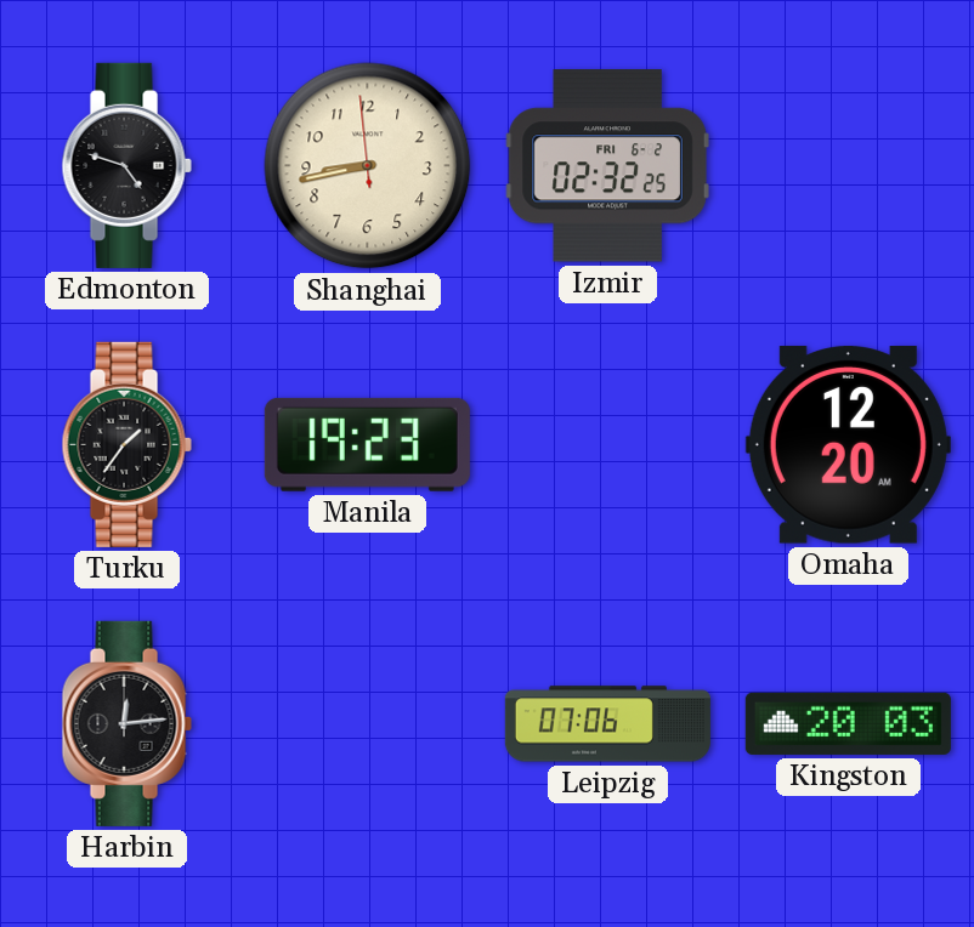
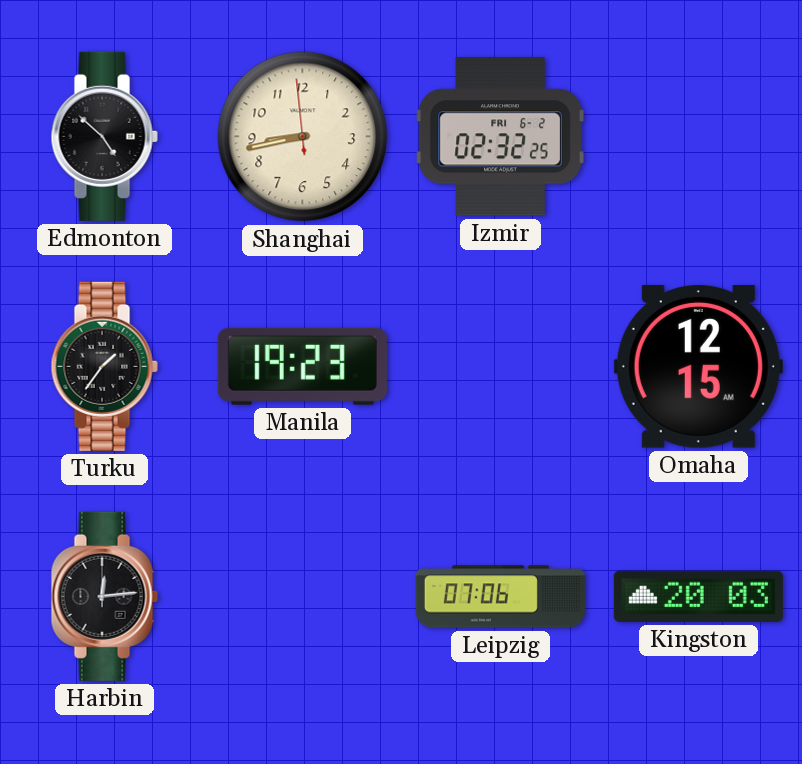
Edmonton: 4:48 -> 4:52
Omaha: 12:20 -> 12:15
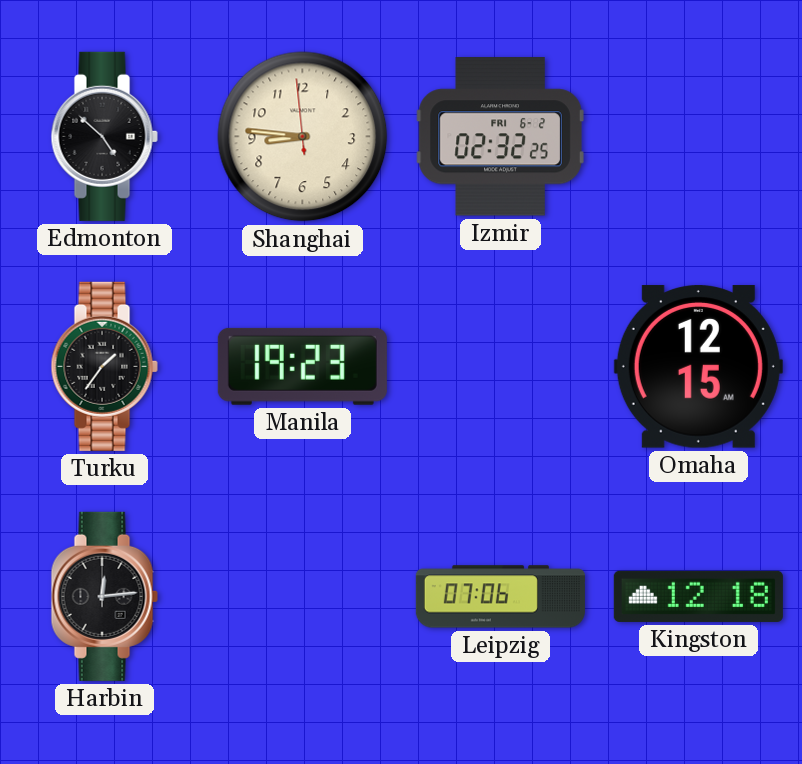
Shanghai: 8:42 -> 8:45
Kingston: 20:03 -> 12:18
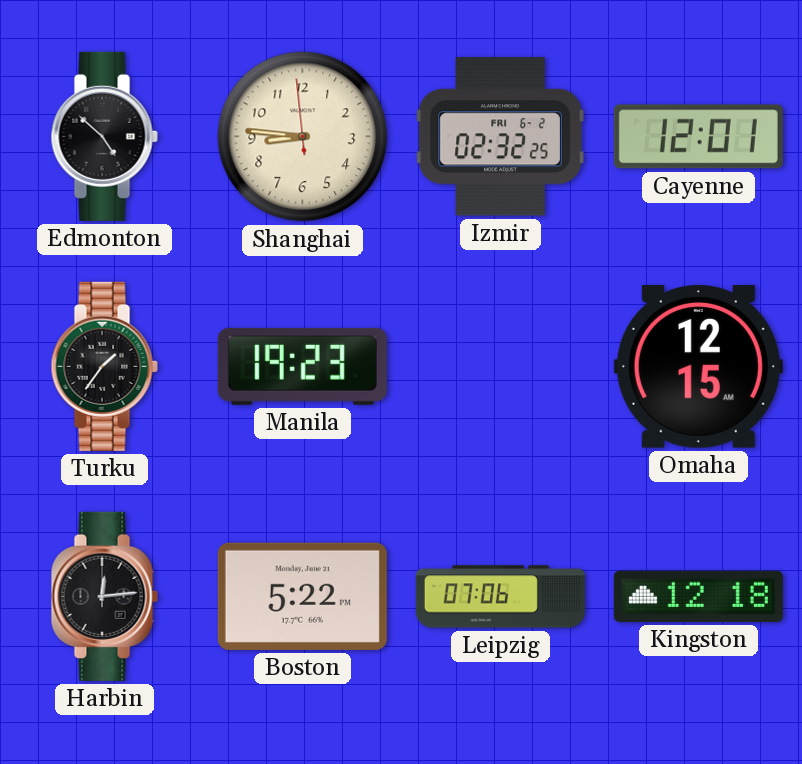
Cayenne: none -> 12:01
Boston: none -> 5:22
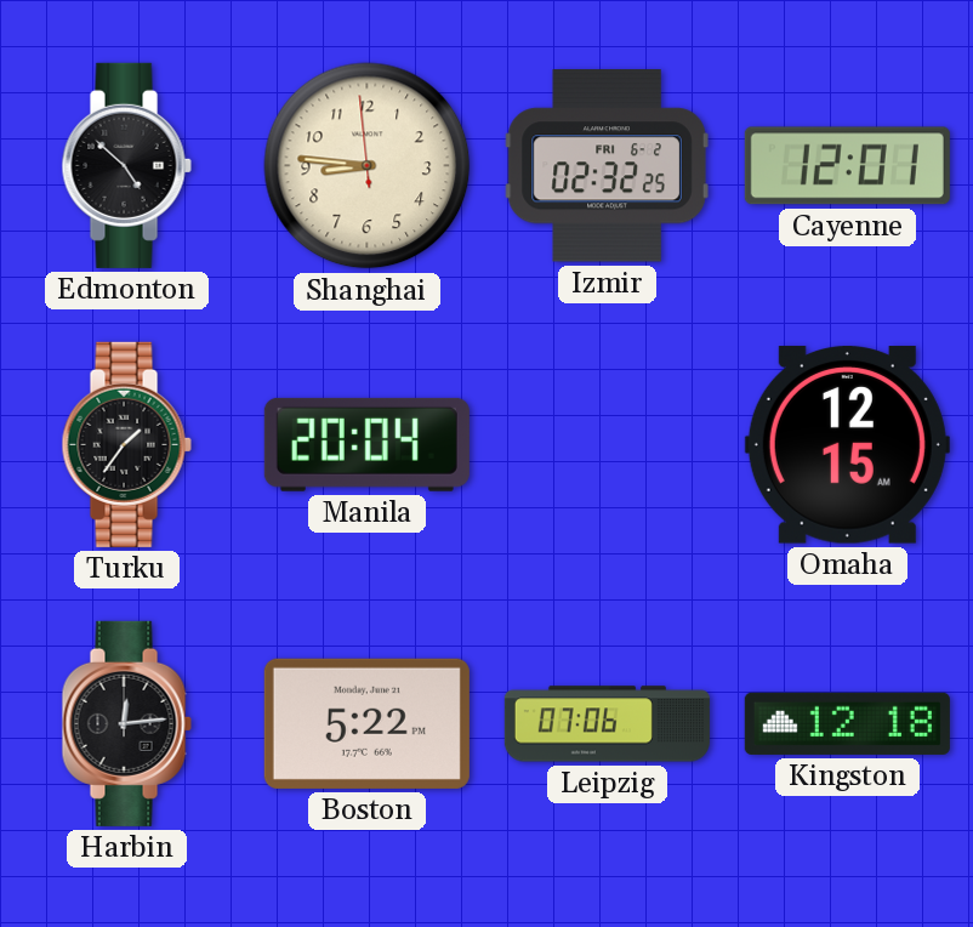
Manila: 19:23 -> 20:04
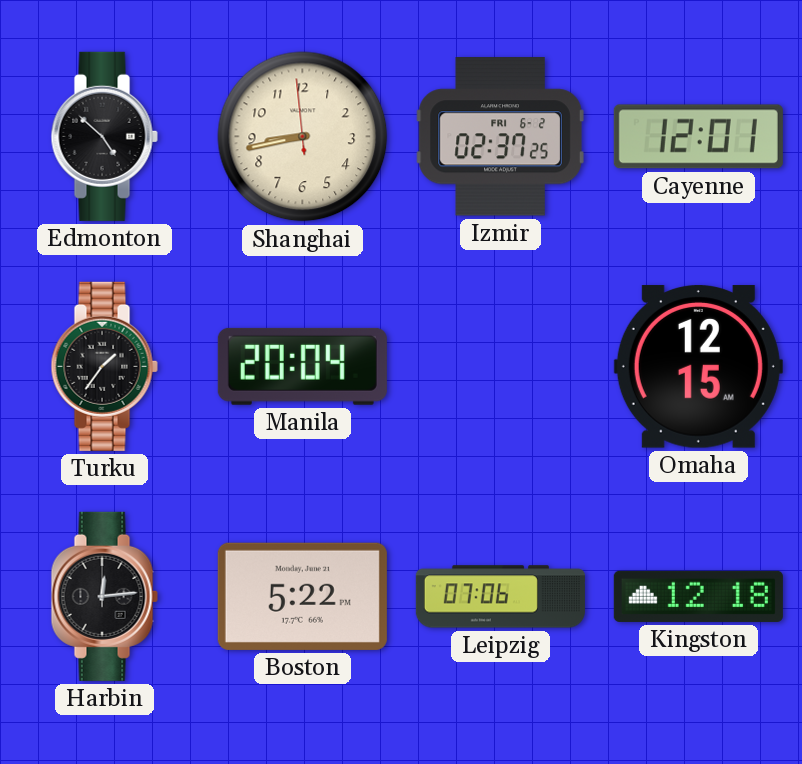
Shanghai: 8:45 -> 8:42
Izmir: 02:32 -> 02:37
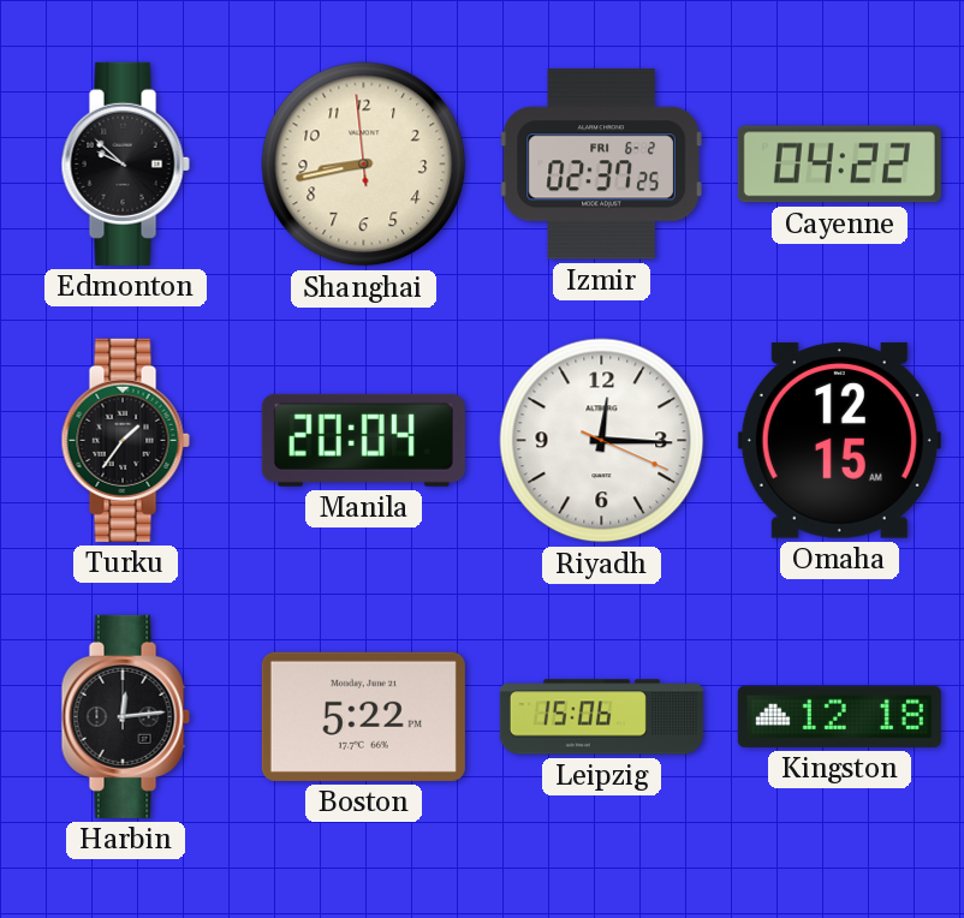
Edmonton: 4:52 -> 9:52
Cayenne: 12:01 -> 04:22
Riyadh: none -> 12:15
Leipzig: 07:06 -> 15:06
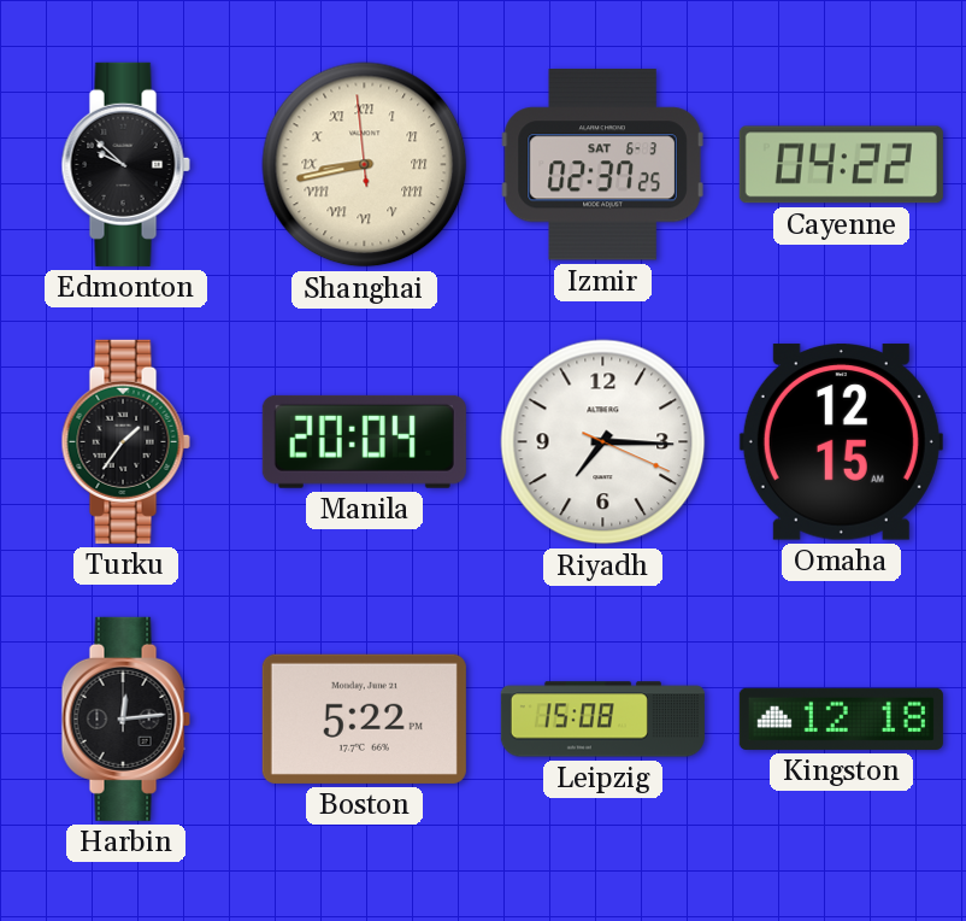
Shanghai numerals: Arabic -> Roman
Izmir date: FRI 6-2 -> SAT 6-3
Riyadh: 12:15 -> 7:15
Leipzig: 15:06 -> 15:08
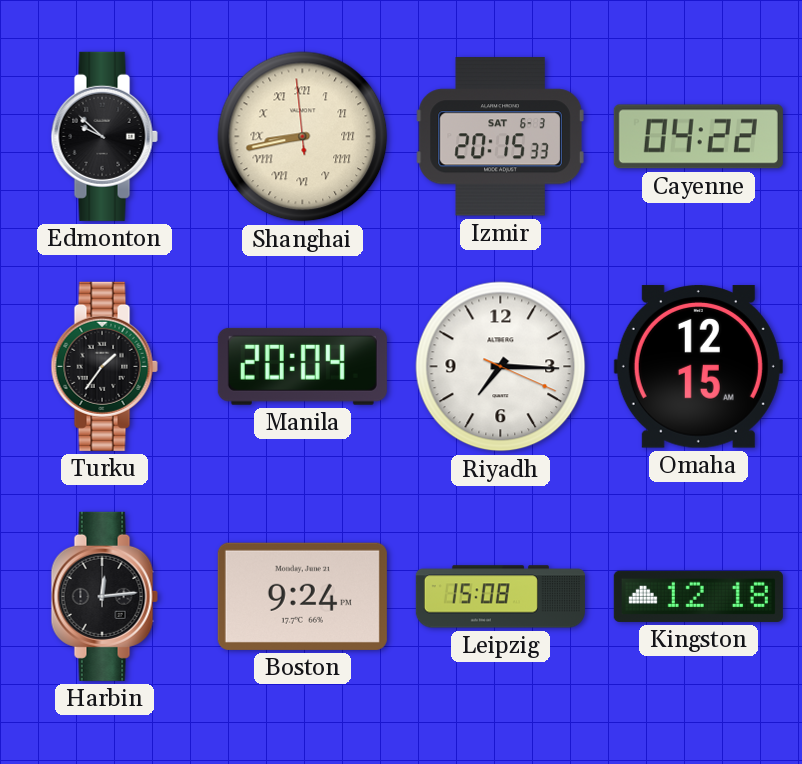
Izmir: 02:37 -> 20:15
Boston: 5:22 -> 9:24
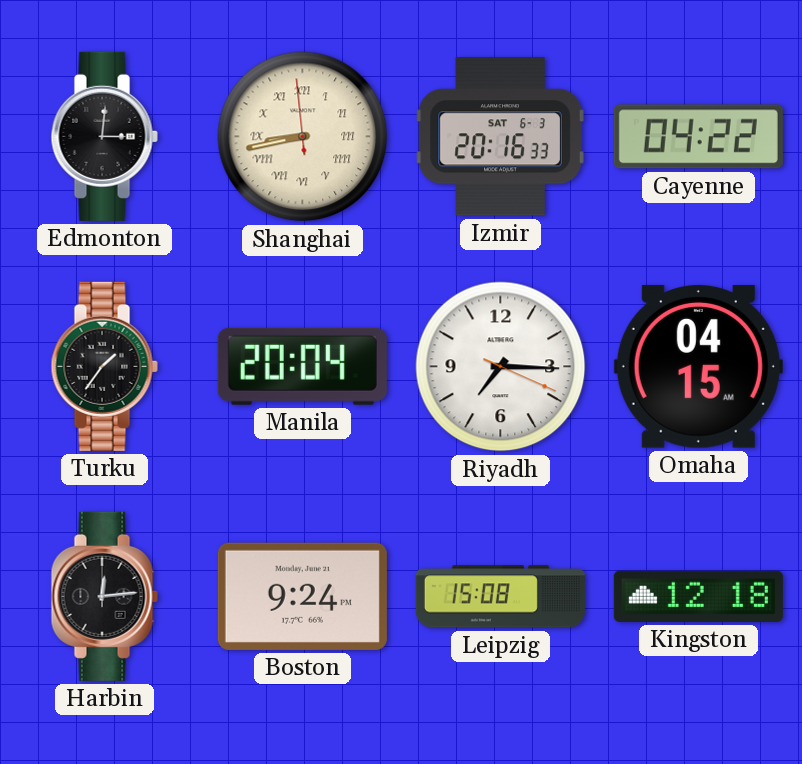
Edmonton: 9:52 -> 3:01
Izmir: 20:15 -> 20:16
Omaha: 12:15 -> 04:15
